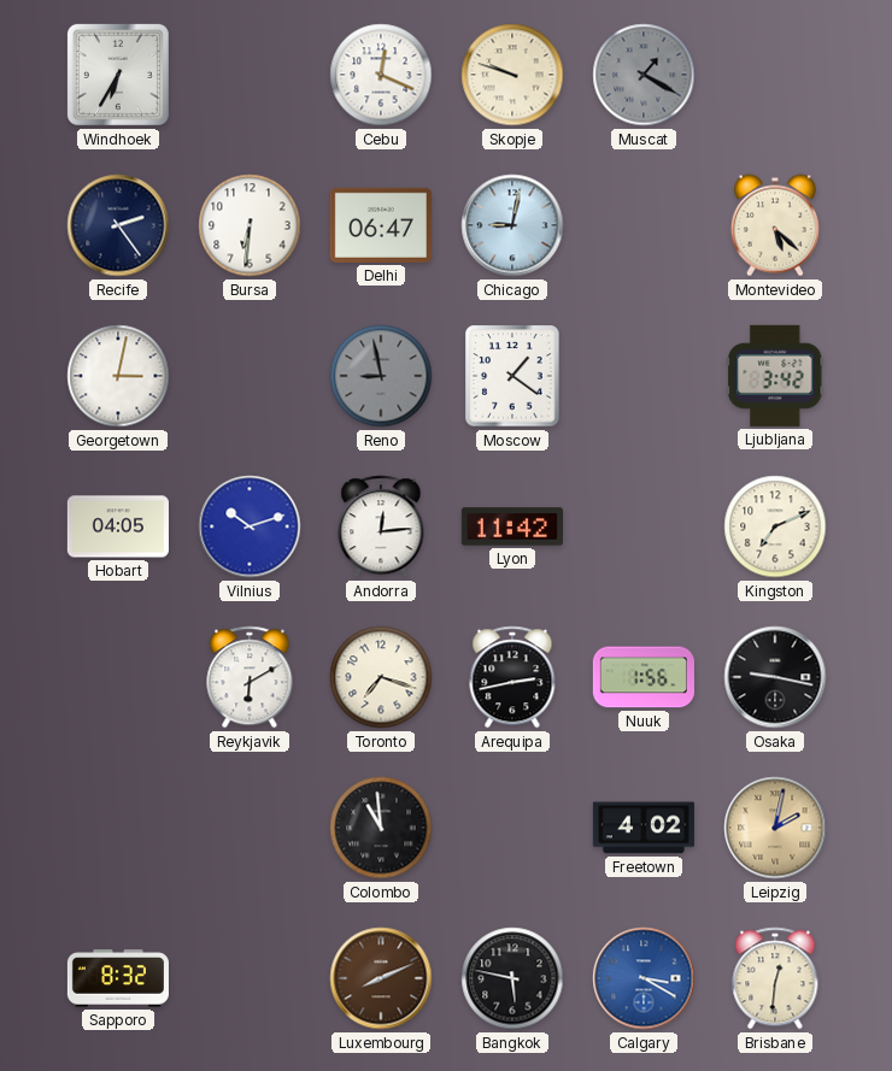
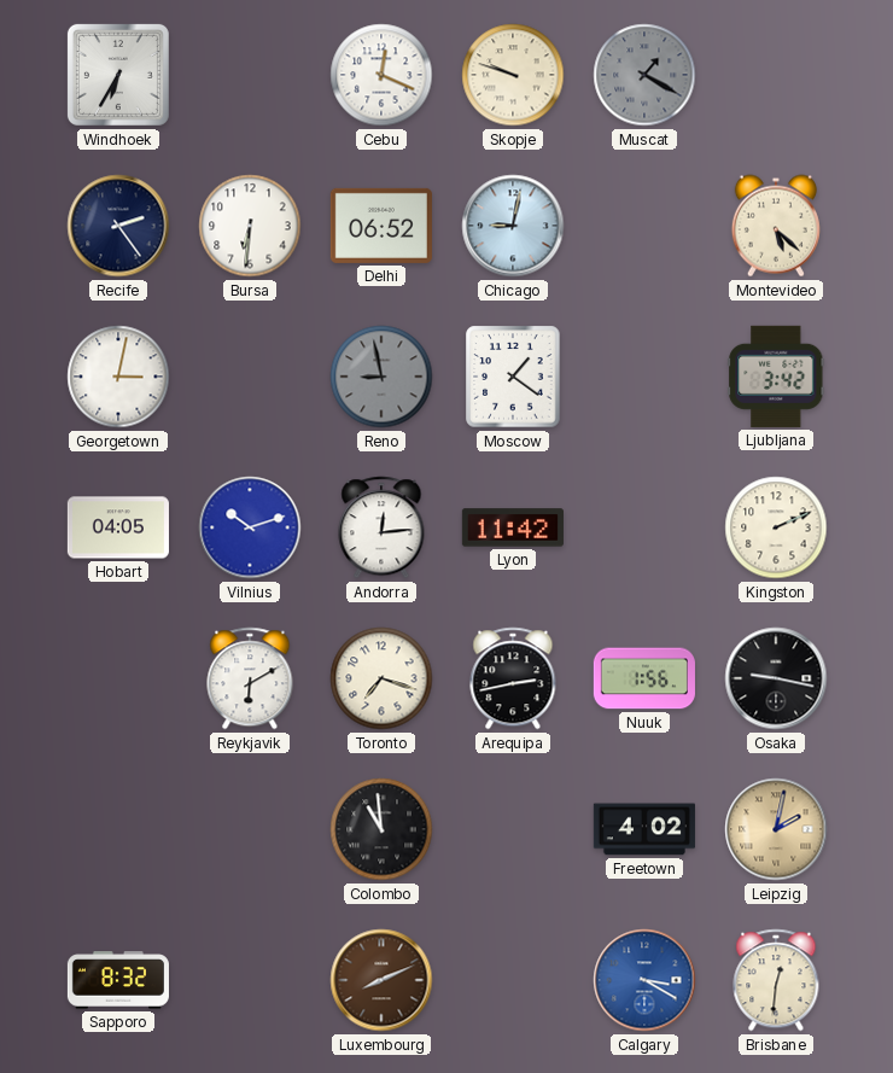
Delhi: 06:47 -> 06:52
Kingston: 7:11 -> 2:11
Bangkok: 5:47 -> none
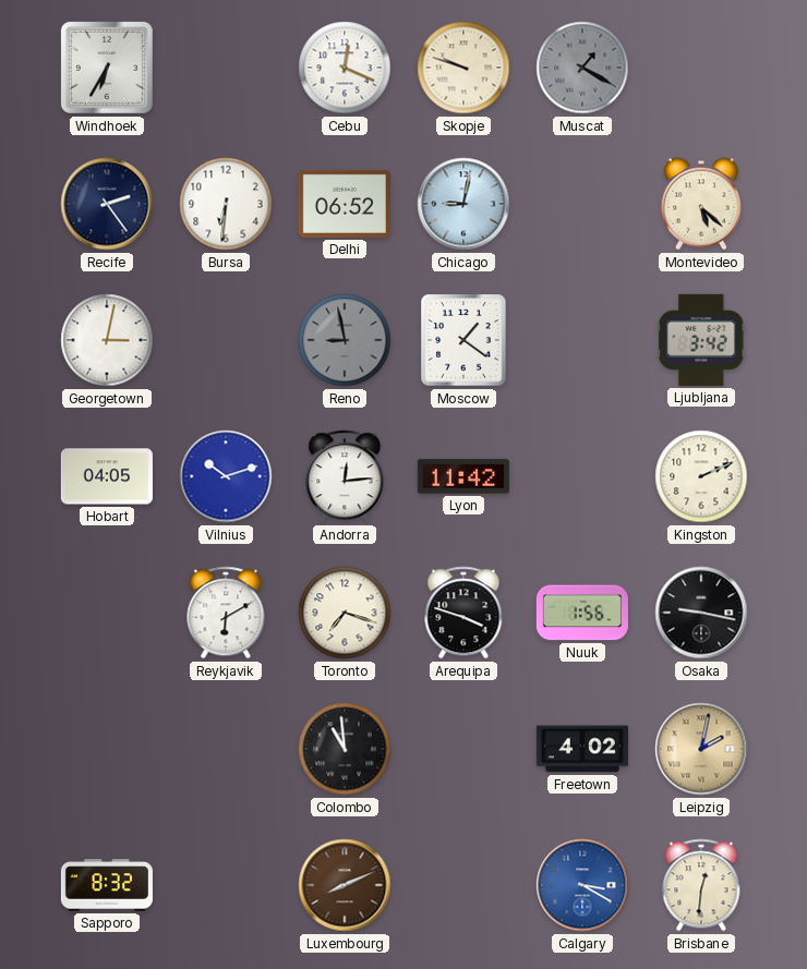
Arequipa: 2:43 -> 3:48
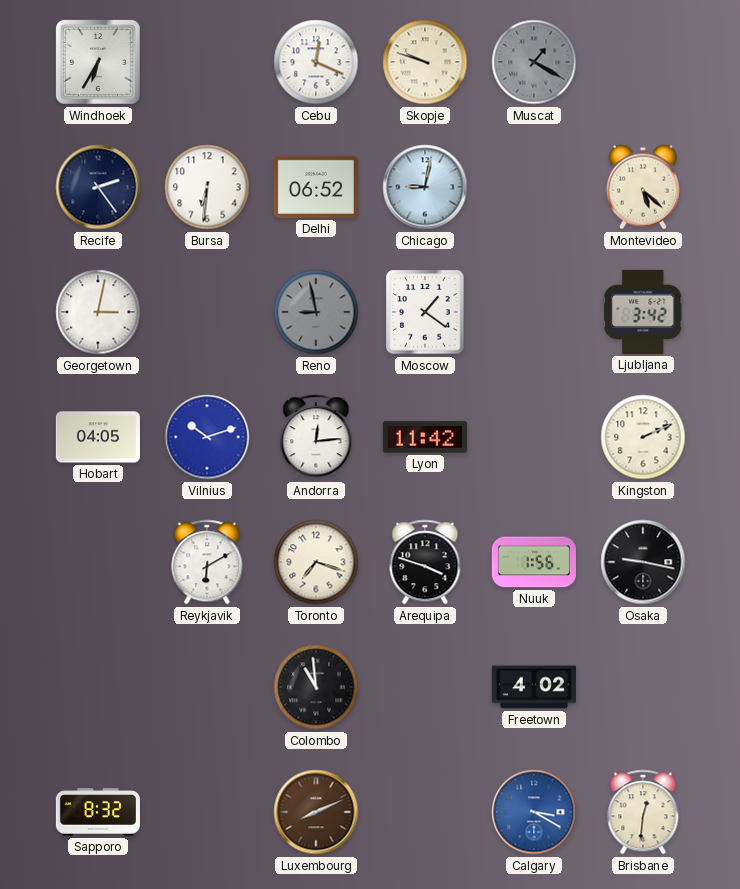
Leipzig: 2:02 -> none
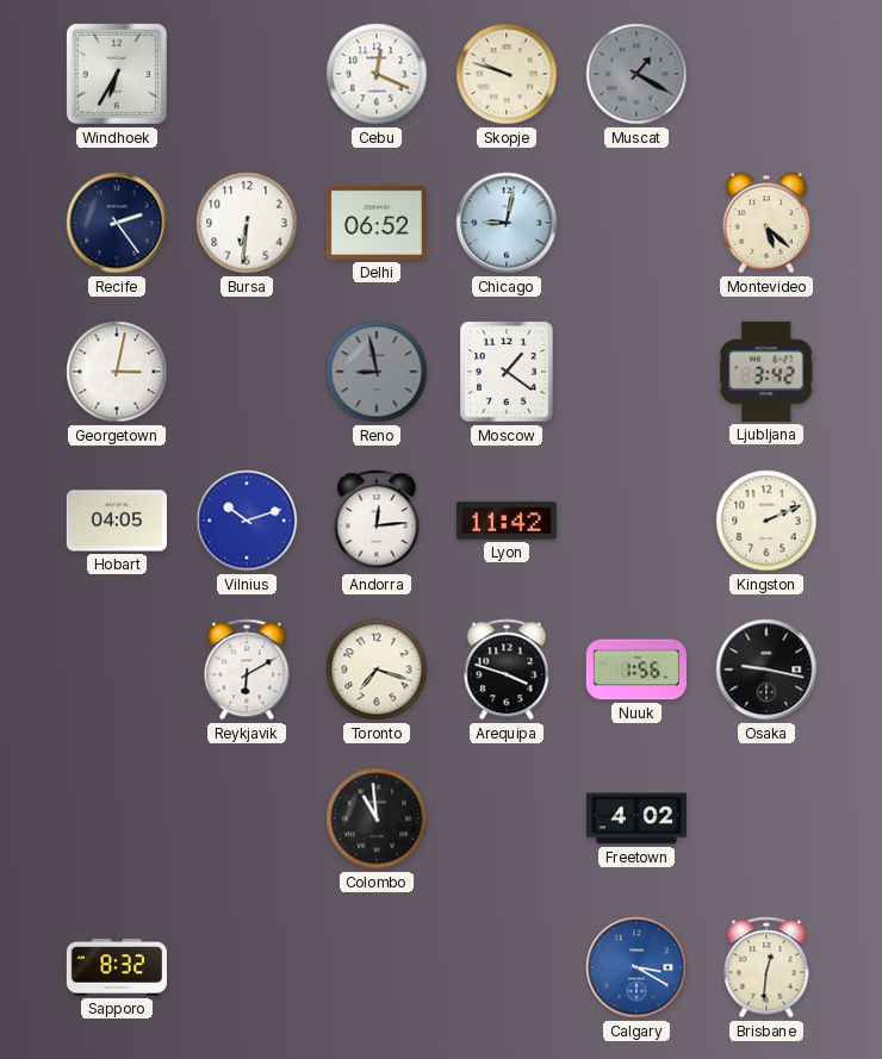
Luxembourg: 8:11 -> none
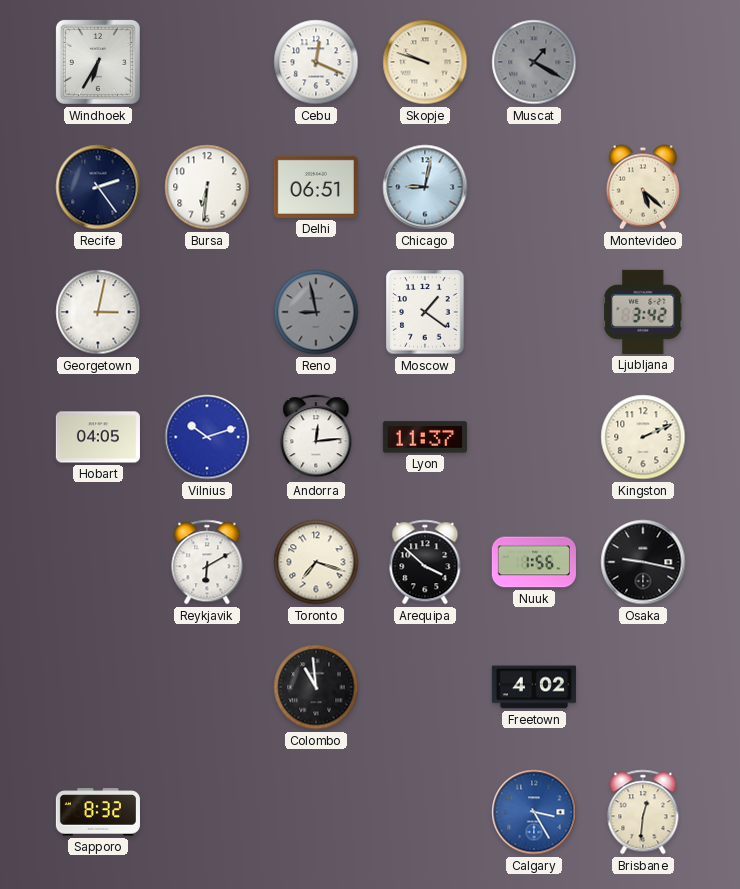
Delhi: 06:52 -> 06:51
Lyon: 11:42 -> 11:37
Arequipa: 3:48 -> 3:52
Calgary: 3:20 -> 3:25
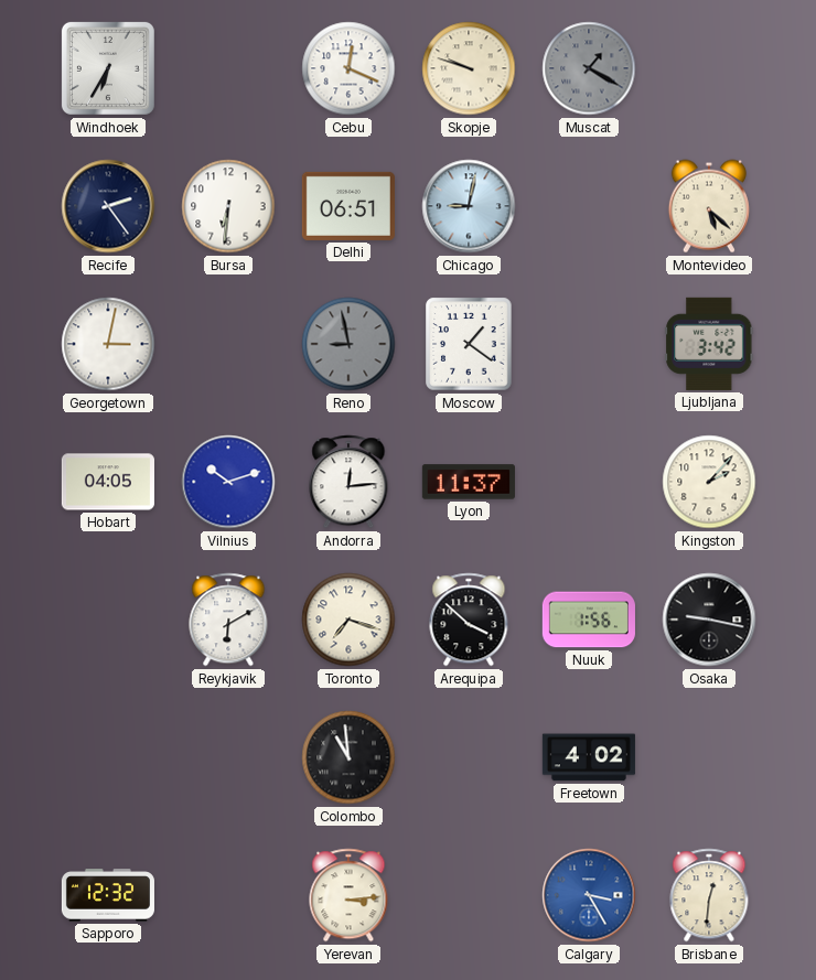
Kingston: 2:11 -> 2:07
Sapporo: 8:32 -> 12:32
Yerevan: none -> 3:14
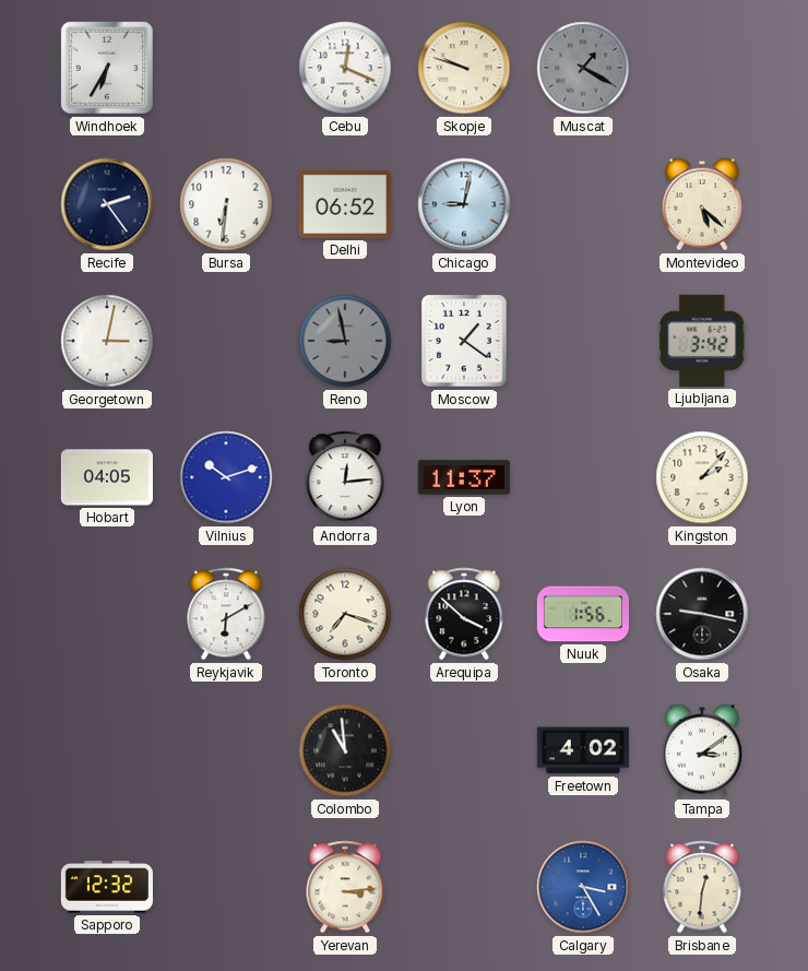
Delhi: 06:51 -> 06:52
Tampa: none -> 3:09
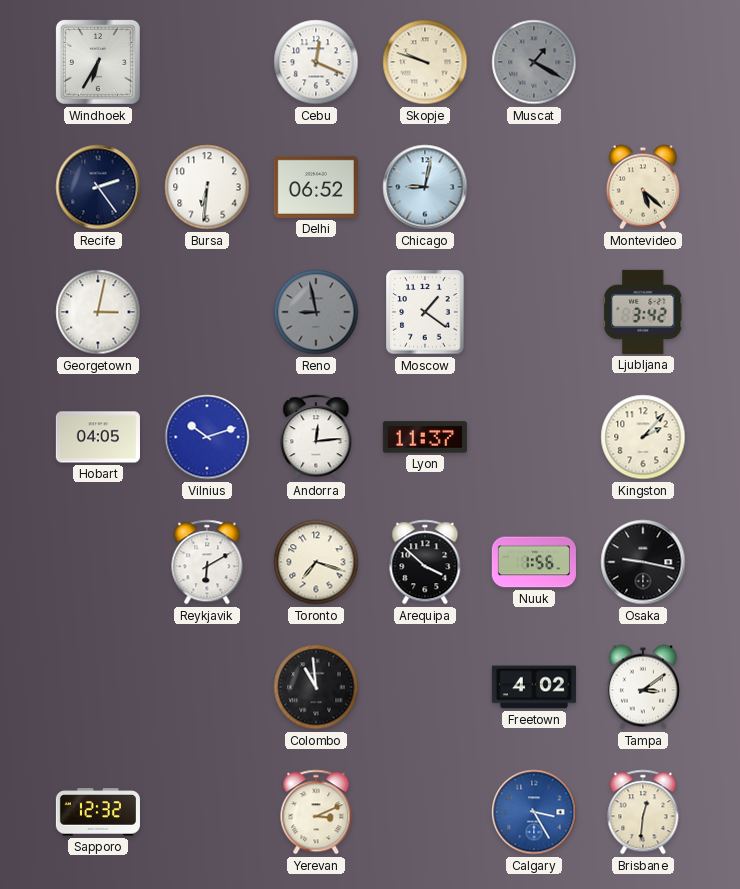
Yerevan: 3:14 -> 3:11
